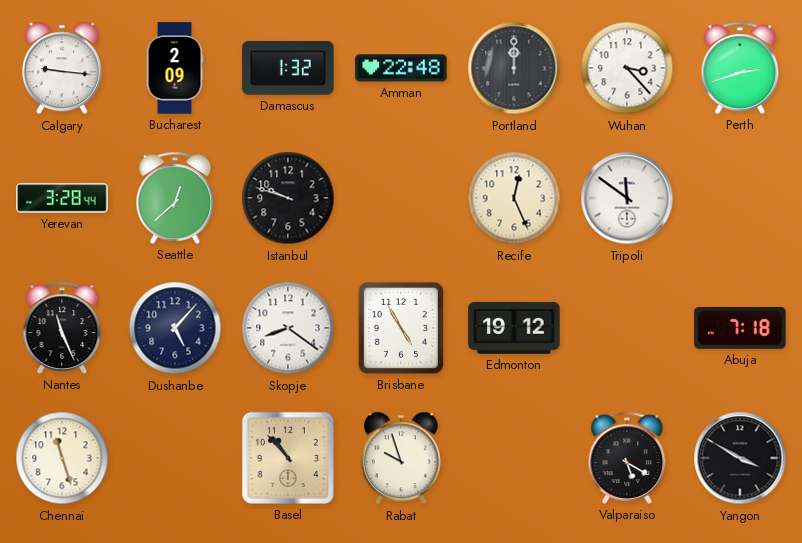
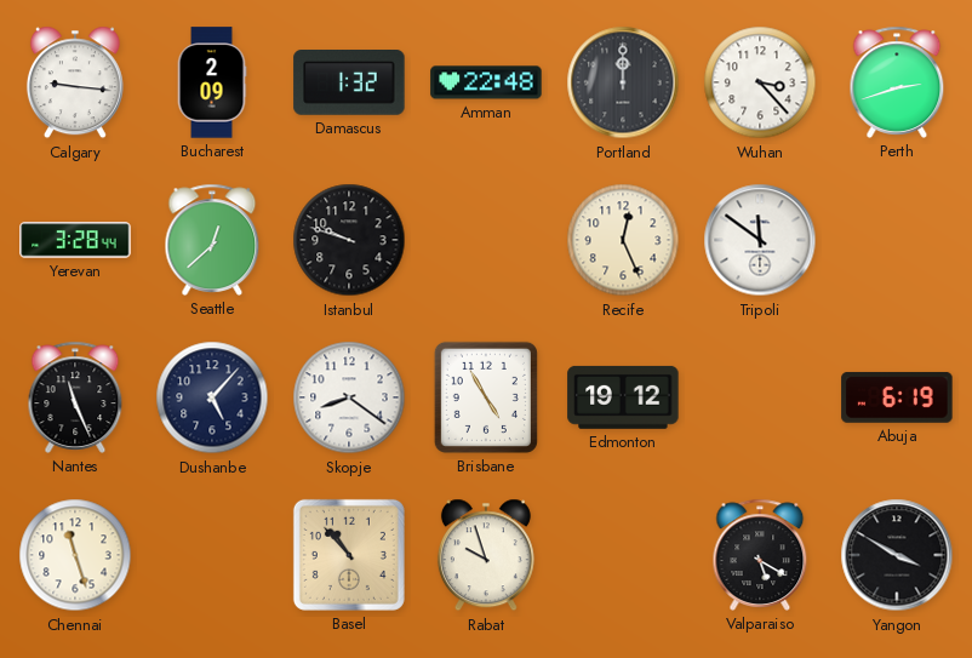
Abuja: 7:18 -> 6:19
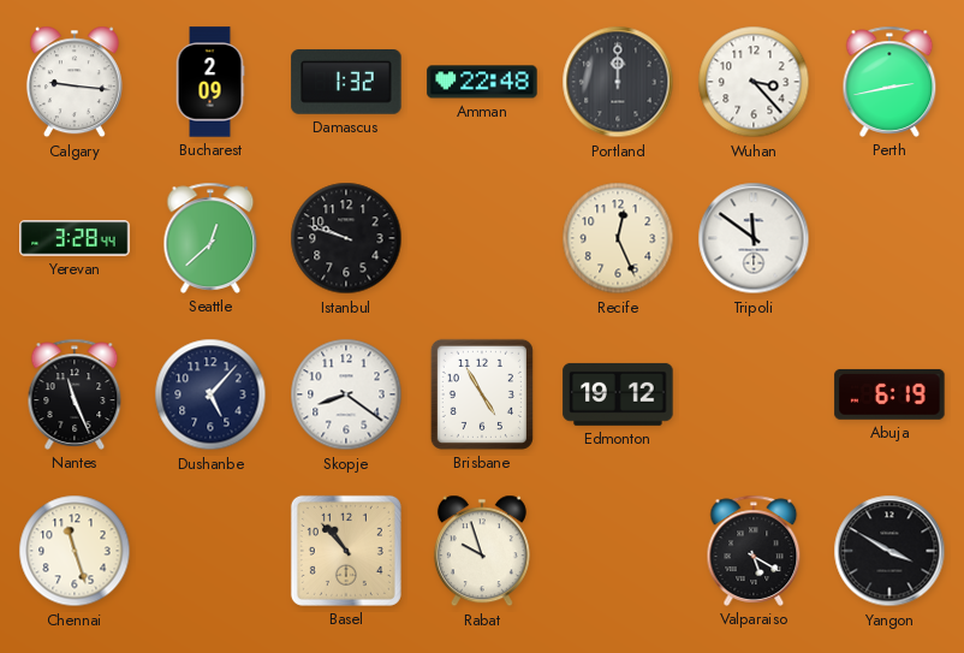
Perth: 2:42 -> 2:43
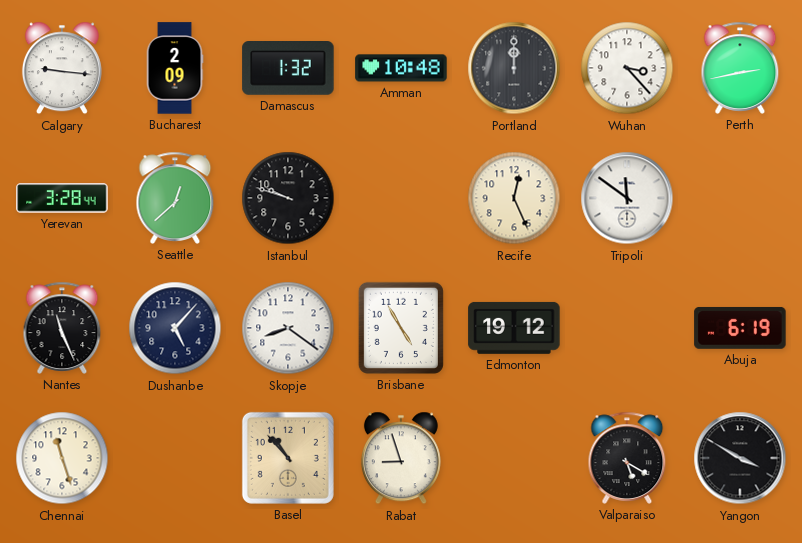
Amman: 22:48 -> 10:48
Rabat: 9:57 -> 8:57
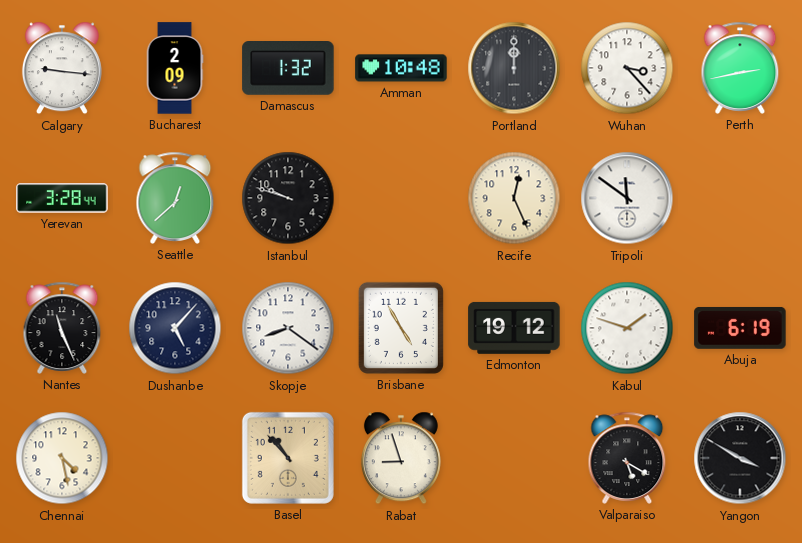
Kabul: none -> 1:48
Chennai: 11:27 -> 4:28
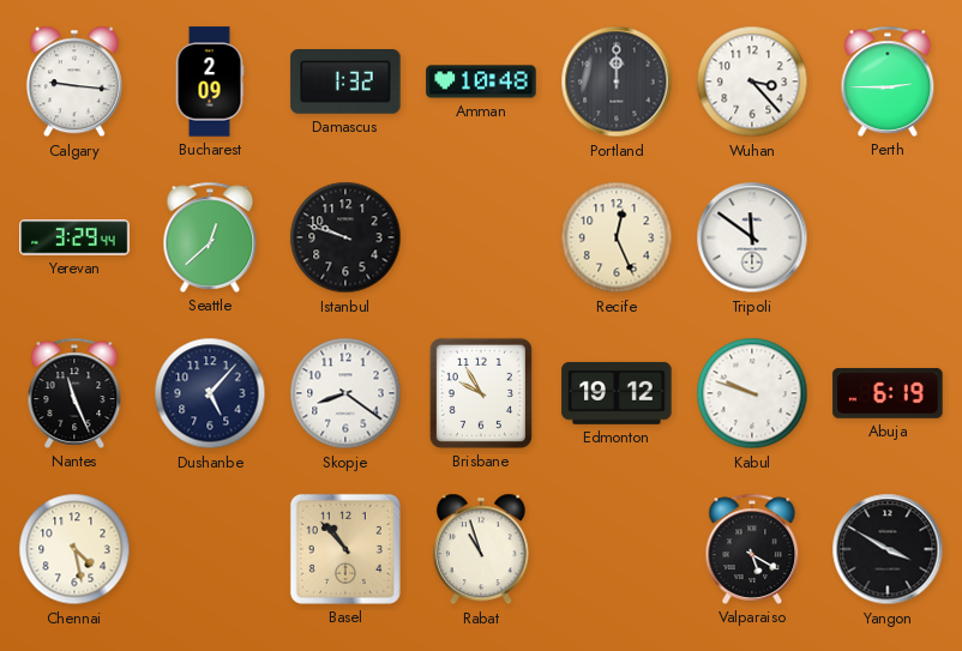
Perth: 2:43 -> 2:45
Yerevan: 3:28 -> 3:29
Brisbane: 4:55 -> 9:55
Kabul: 1:48 -> 9:48
Rabat: 8:57 -> 10:57
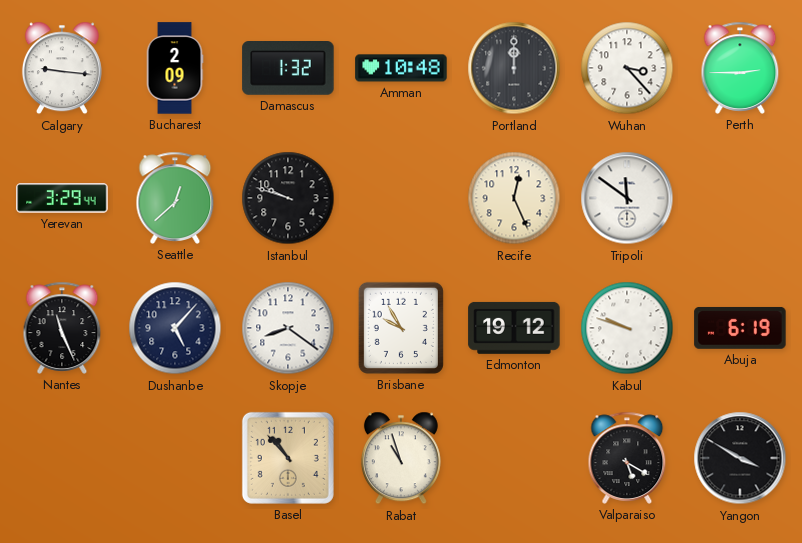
Chennai: 4:28 -> none
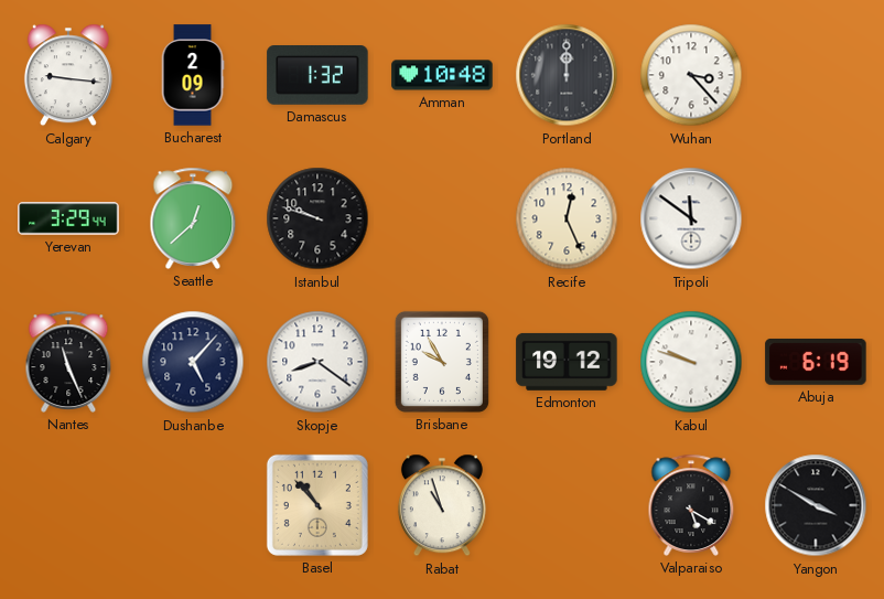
Perth: 2:45 -> none
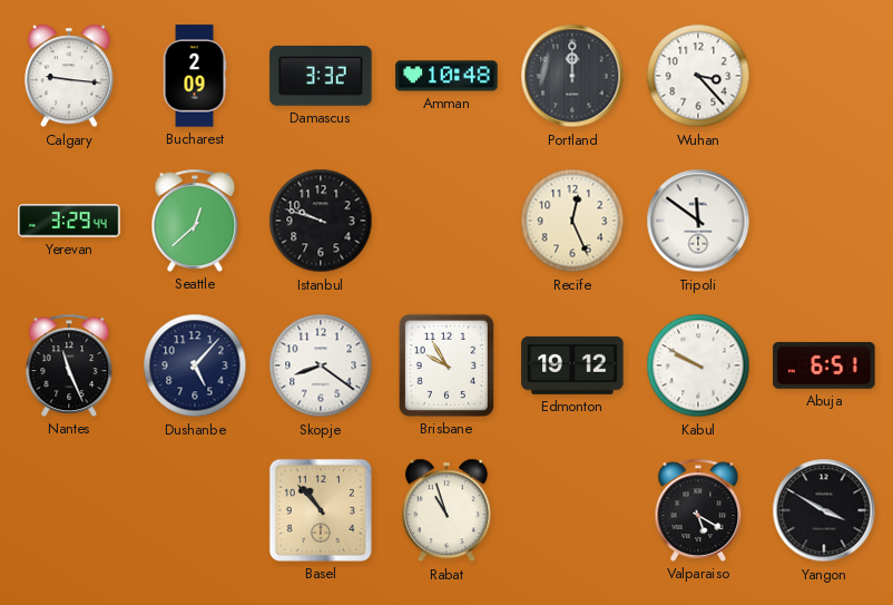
Damascus: 1:32 -> 3:32
Kabul: 9:48 -> 9:50
Abuja: 6:19 -> 6:51
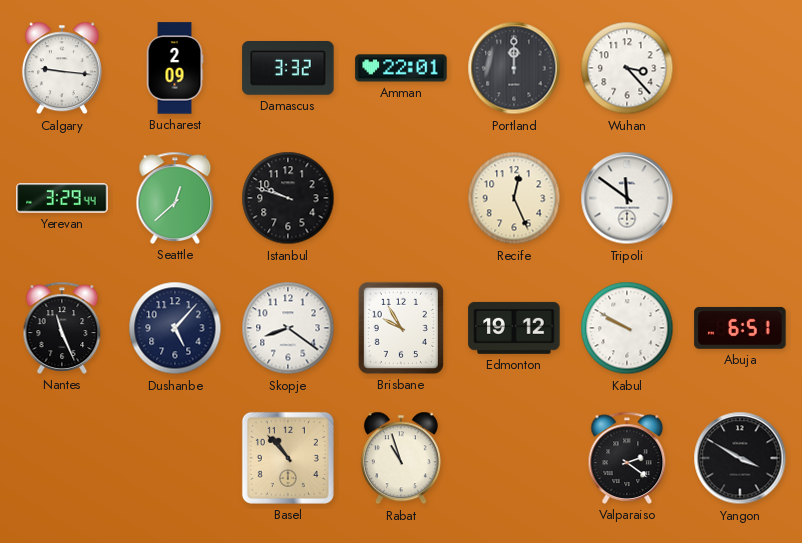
Amman: 10:48 -> 22:01
Valparaiso: 5:20 -> 2:21
